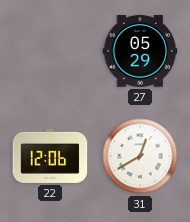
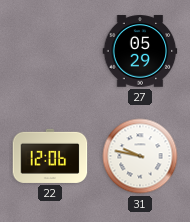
31: 12:40 -> 9:47
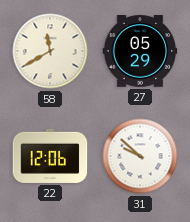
58: none -> 11:40
31: 9:47 -> 9:52
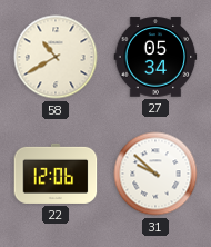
58: 11:40 -> 10:40
27: 05:29 -> 05:34
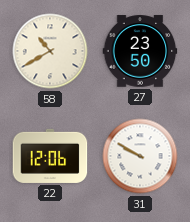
27: 05:34 -> 23:50
31: 9:52 -> 9:50
